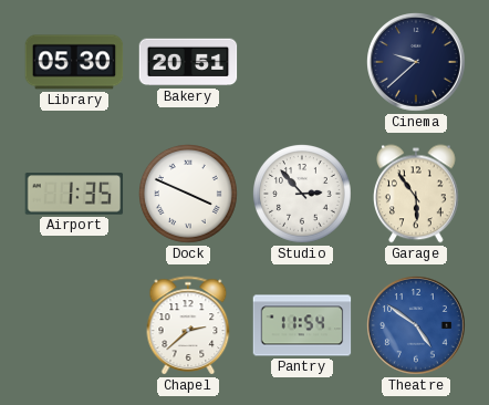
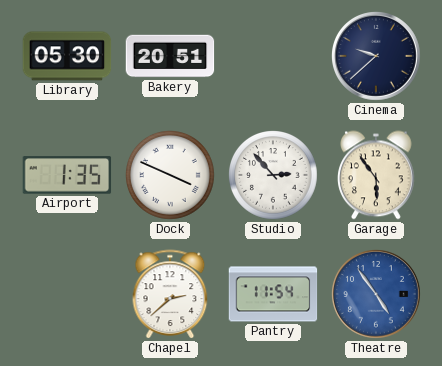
Theatre: 4:51 -> 4:54
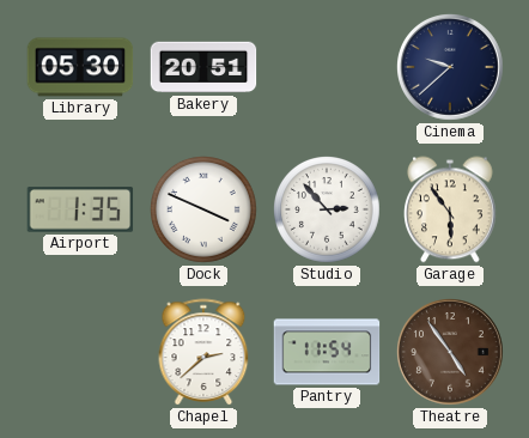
Theatre dial: blue -> brown
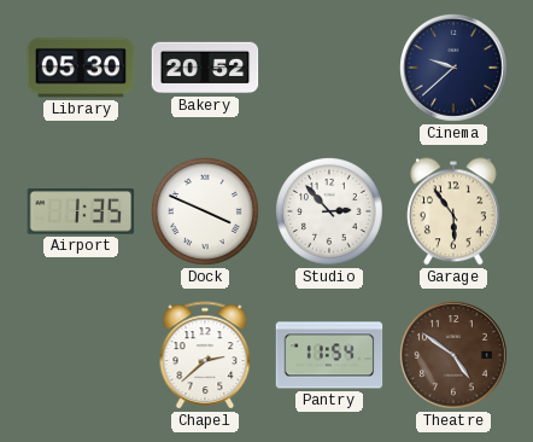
Bakery: 20:51 -> 20:52
Theatre: 4:54 -> 4:51
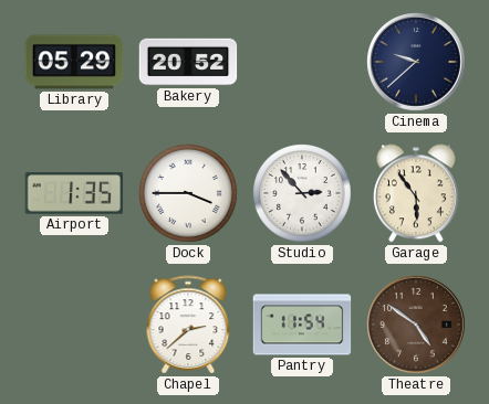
Library: 05:30 -> 05:29
Dock: 3:49 -> 3:45
